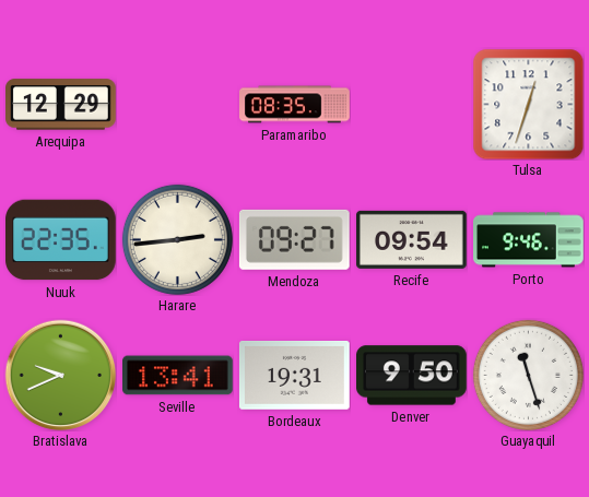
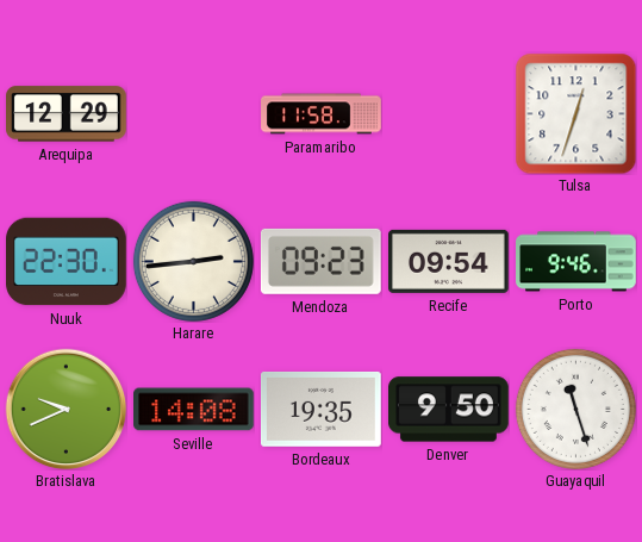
Paramaribo: 08:35 -> 11:58
Nuuk: 22:35 -> 22:30
Mendoza: 09:27 -> 09:23
Seville: 13:41 -> 14:08
Bordeaux: 19:31 -> 19:35
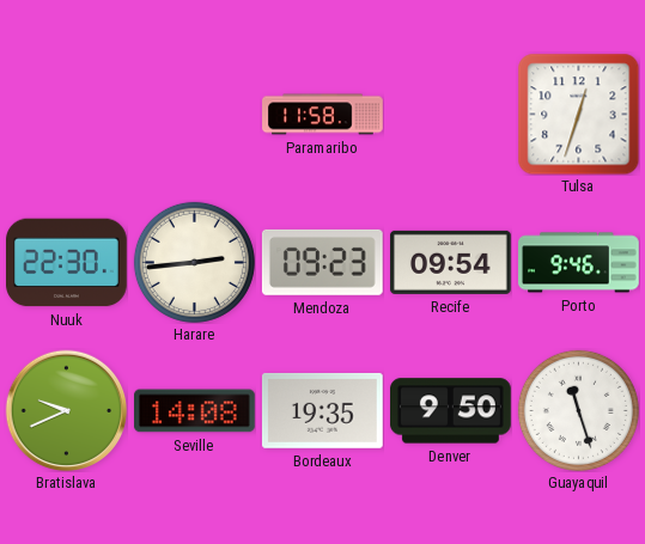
Arequipa: 12:29 -> none
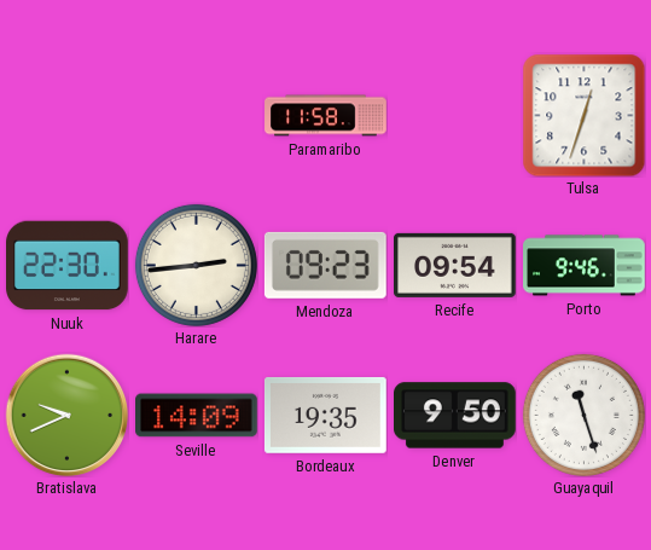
Seville: 14:08 -> 14:09
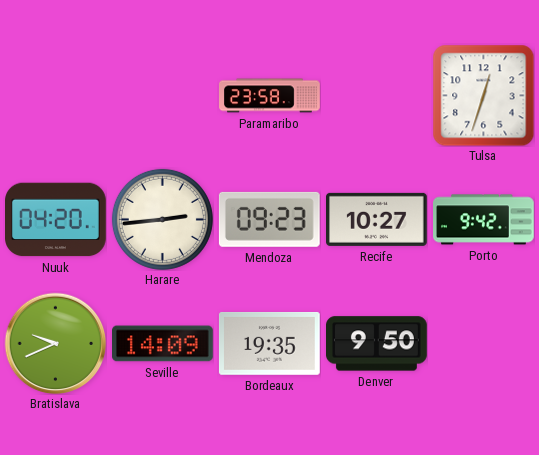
Paramaribo: 11:58 -> 23:58
Nuuk: 22:30 -> 04:20
Recife: 09:54 -> 10:27
Porto: 9:46 -> 9:42
Guayaquil: 11:27 -> none
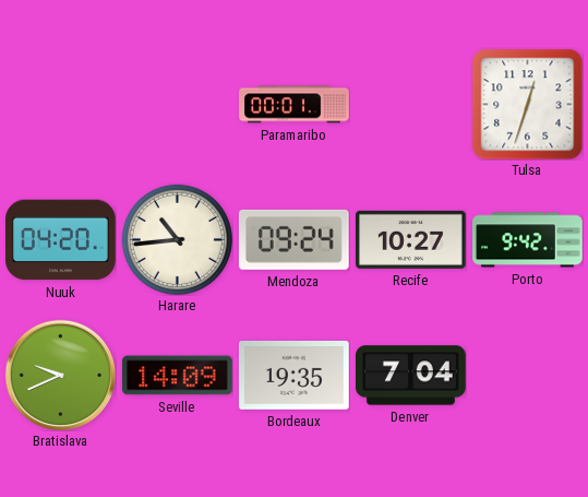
Paramaribo: 23:58 -> 00:01
Harare: 2:44 -> 10:44
Mendoza: 09:23 -> 09:24
Denver: 9:50 -> 7:04
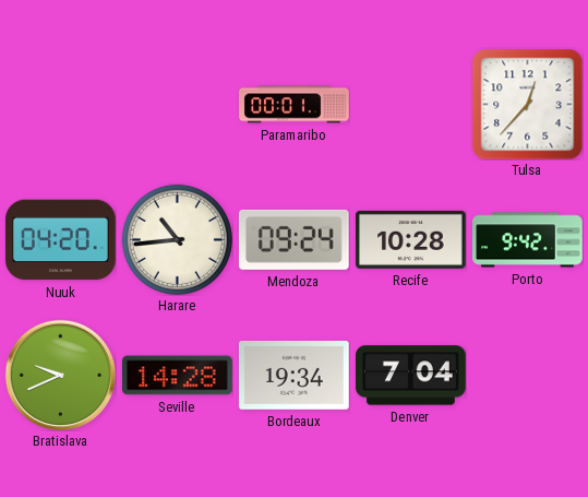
Tulsa: 12:33 -> 12:37
Recife: 10:27 -> 10:28
Seville: 14:09 -> 14:28
Bordeaux: 19:35 -> 19:34
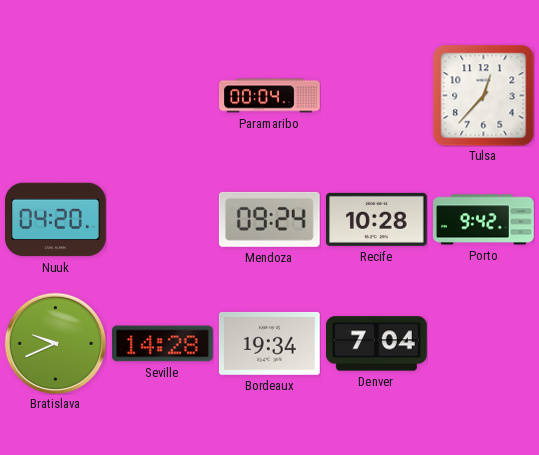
Paramaribo: 00:01 -> 00:04
Harare: 10:44 -> none
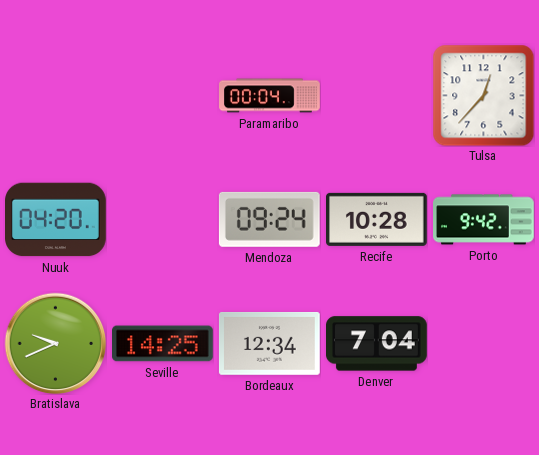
Seville: 14:28 -> 14:25
Bordeaux: 19:34 -> 12:34
